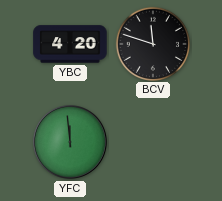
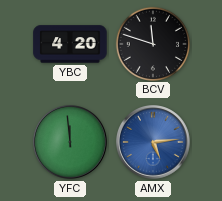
AMX: none -> 5:14
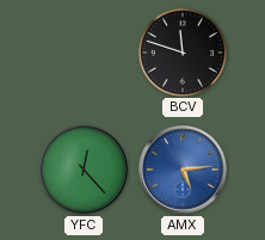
YBC: 4:20 -> none
YFC: 11:59 -> 12:23
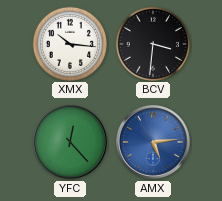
XMX: none -> 10:16
BCV: 11:48 -> 3:31
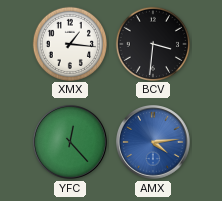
XMX: 10:16 -> 1:16
AMX: 5:14 -> 4:14
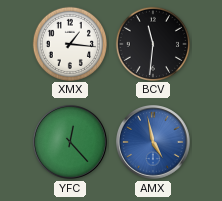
BCV: 3:31 -> 11:31
AMX: 4:14 -> 4:58
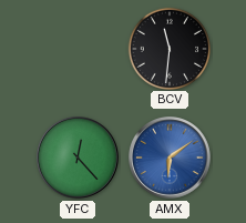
XMX: 1:16 -> none
AMX: 4:58 -> 6:09
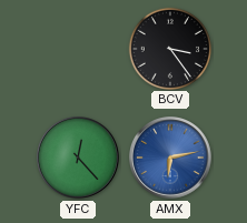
BCV: 11:31 -> 3:24
AMX: 6:09 -> 6:13
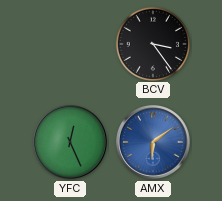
YFC: 12:23 -> 12:26
AMX: 6:13 -> 6:09
